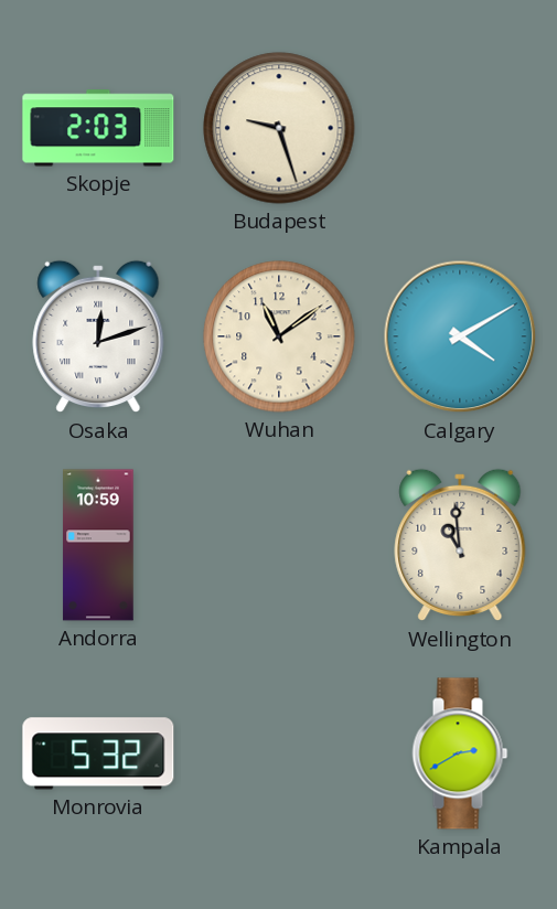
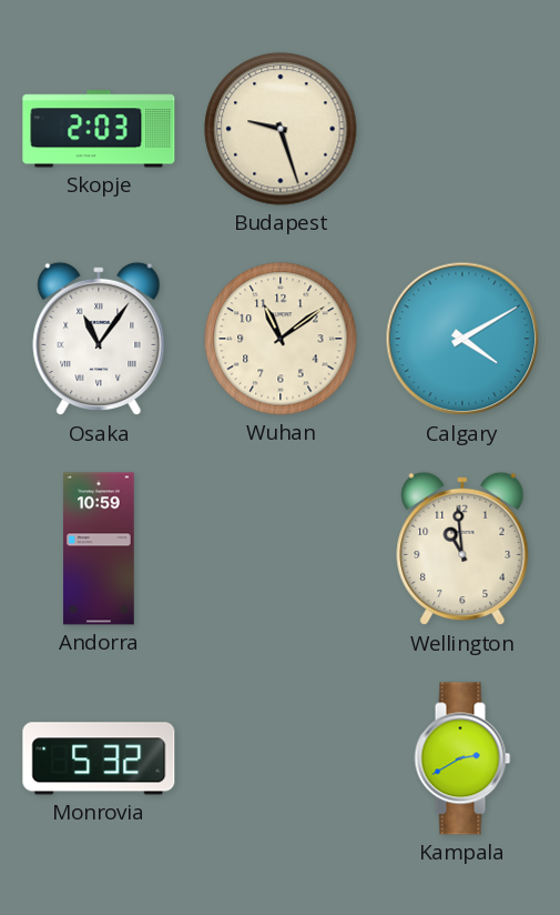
Osaka: 12:12 -> 11:06
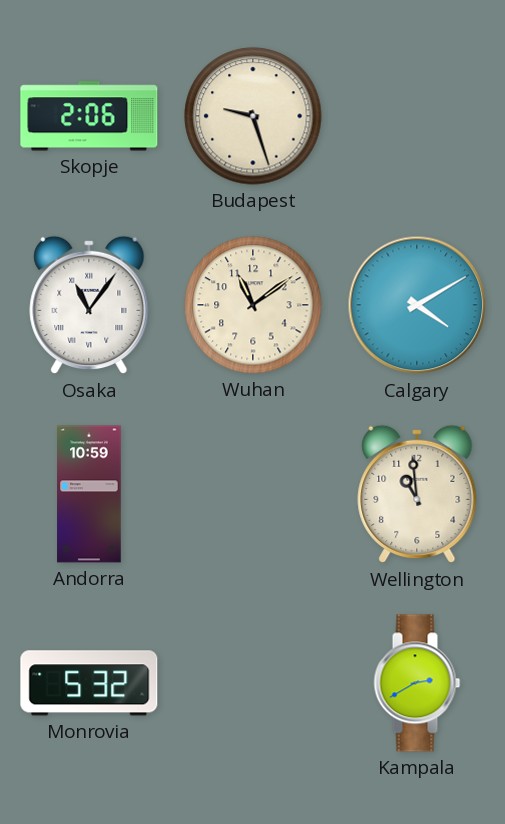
Skopje: 2:03 -> 2:06
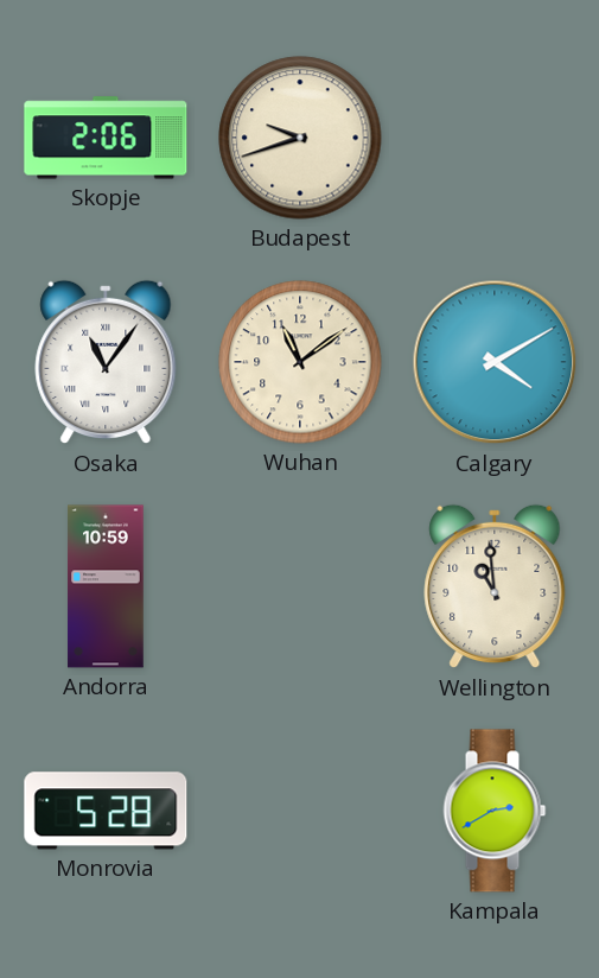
Budapest: 9:27 -> 9:42
Monrovia: 5:32 -> 5:28
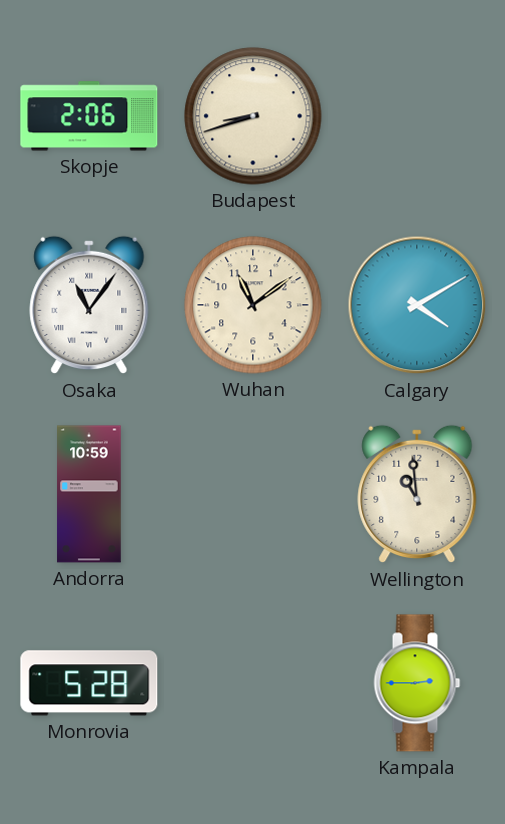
Budapest: 9:42 -> 8:42
Kampala: 2:40 -> 2:45
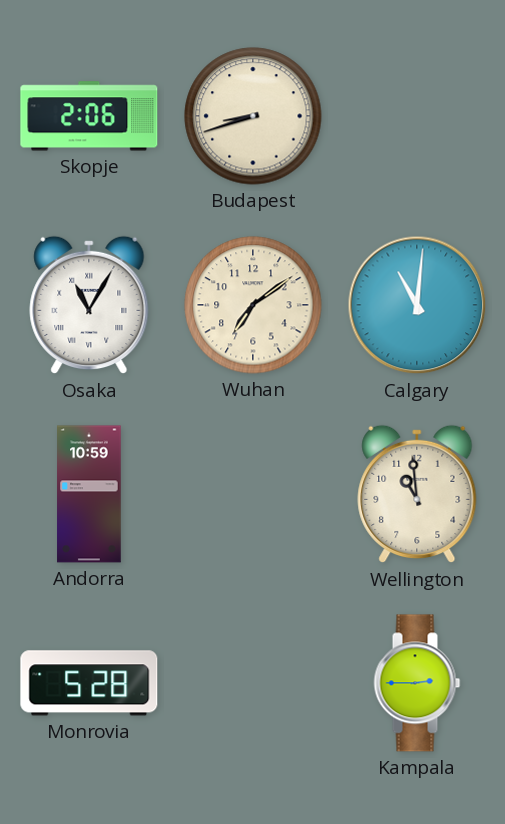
Osaka: 11:06 -> 11:05
Wuhan: 11:09 -> 7:09
Calgary: 4:10 -> 11:01
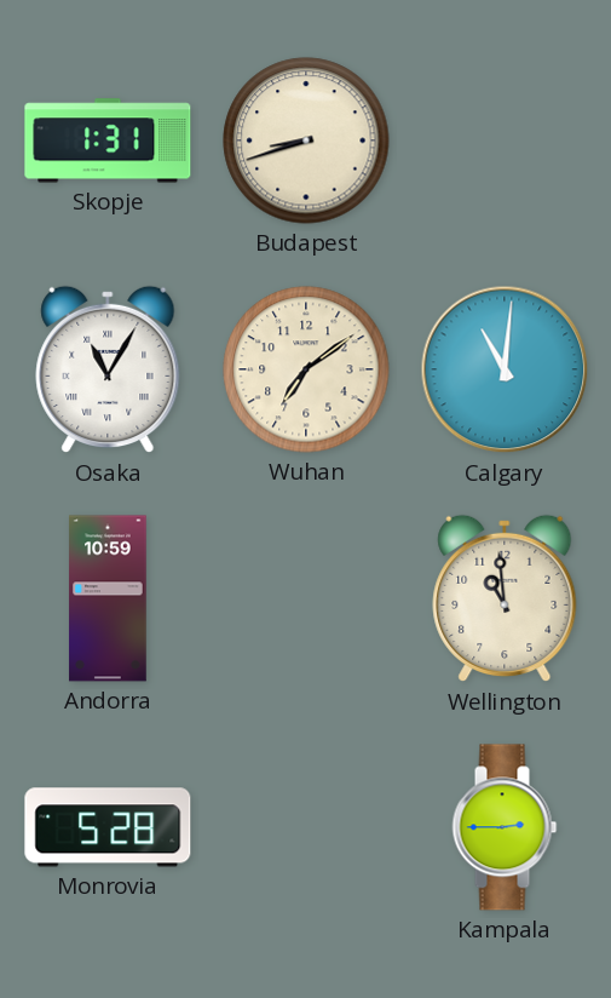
Skopje: 2:06 -> 1:31
